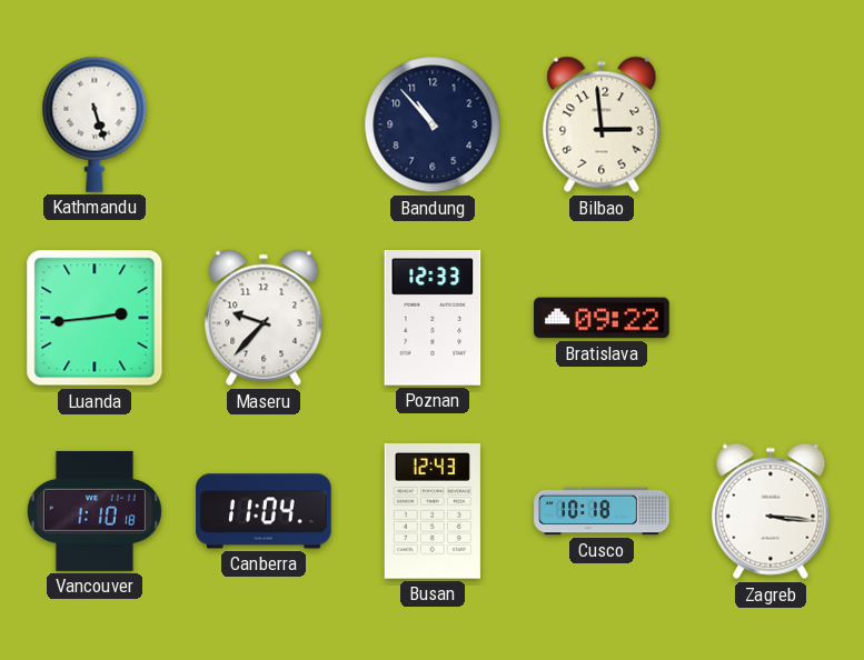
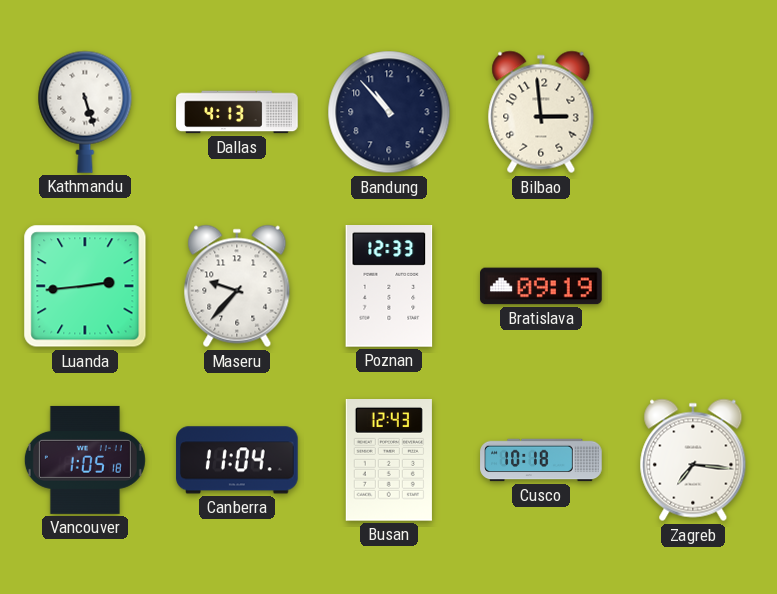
Dallas: none -> 4:13
Bratislava: 09:22 -> 09:19
Vancouver: 1:10 -> 1:05
Zagreb: 3:16 -> 7:16
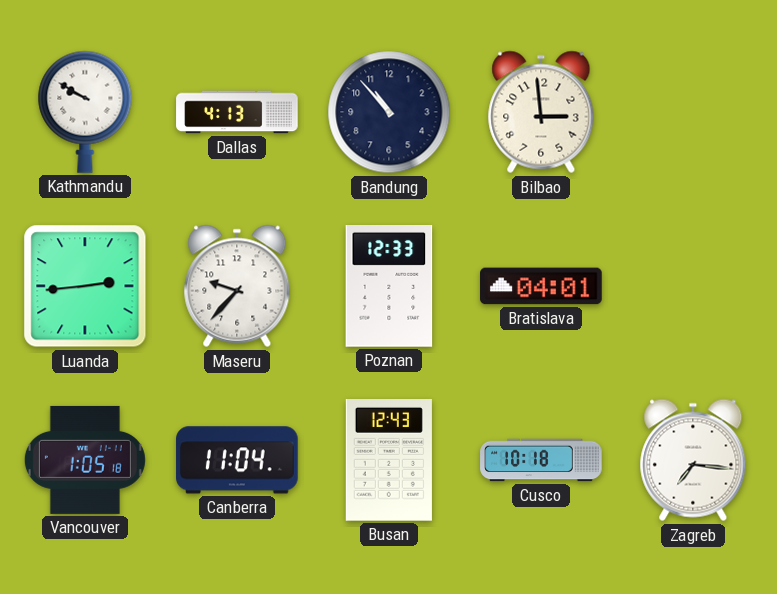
Kathmandu: 5:27 -> 9:50
Bratislava: 09:19 -> 04:01
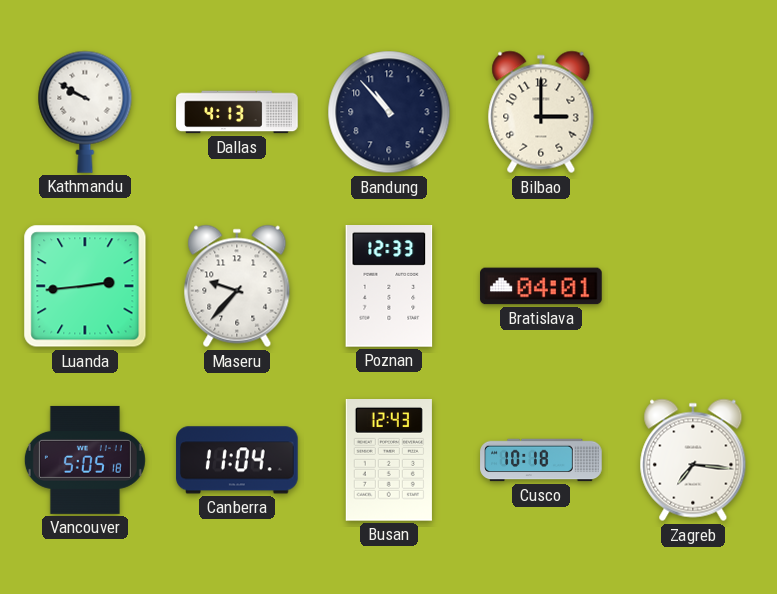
Bilbao: 2:59 -> 3:00
Vancouver: 1:05 -> 5:05
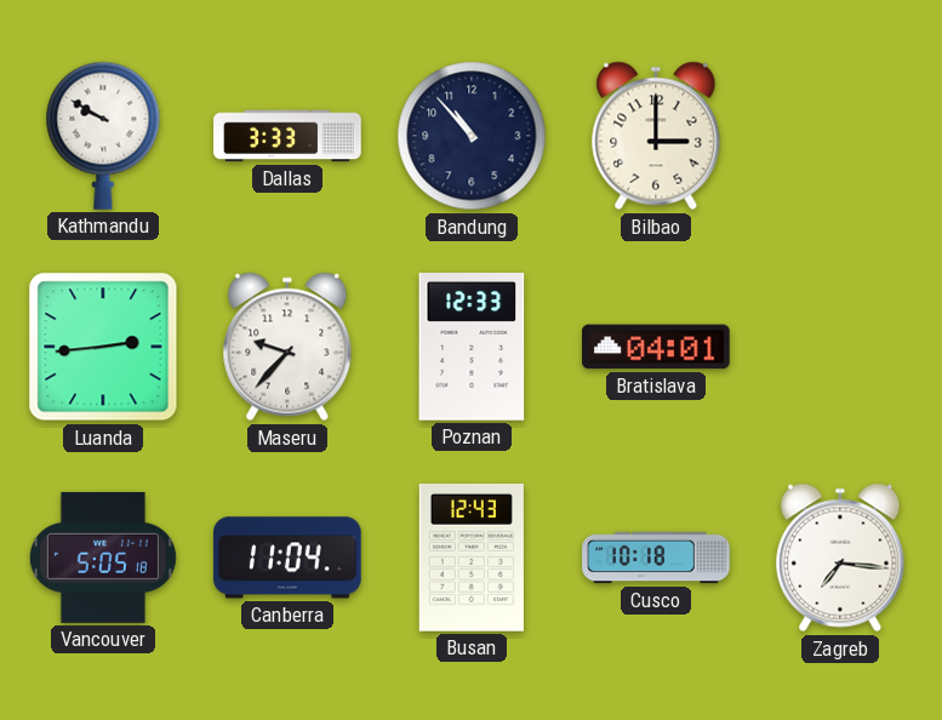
Dallas: 4:13 -> 3:33
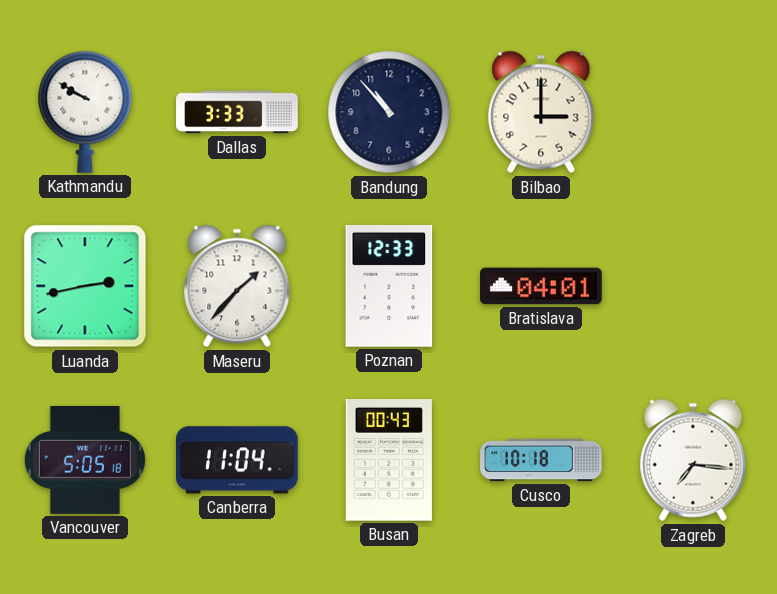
Luanda: 2:44 -> 2:43
Maseru: 9:37 -> 1:37
Busan: 12:43 -> 00:43
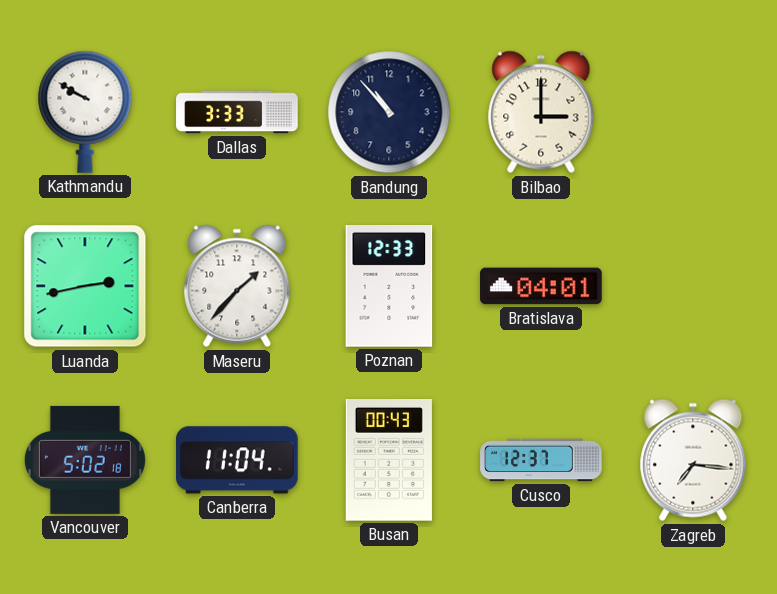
Vancouver: 5:05 -> 5:02
Cusco: 10:18 -> 12:37
